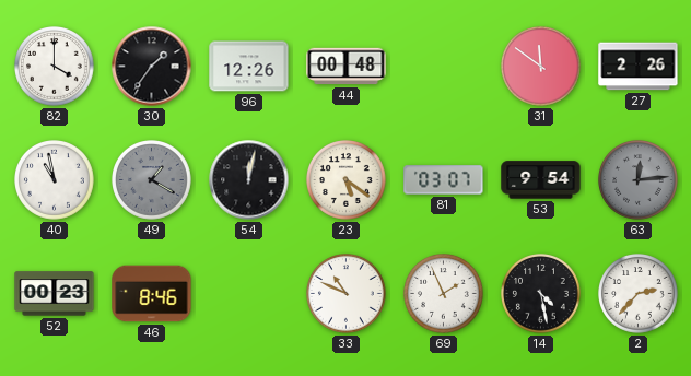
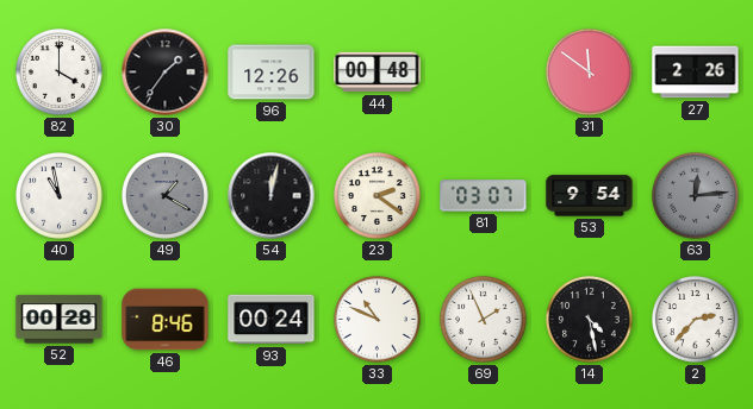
23: 5:21 -> 2:21
52: 00:23 -> 00:28
93: none -> 00:24
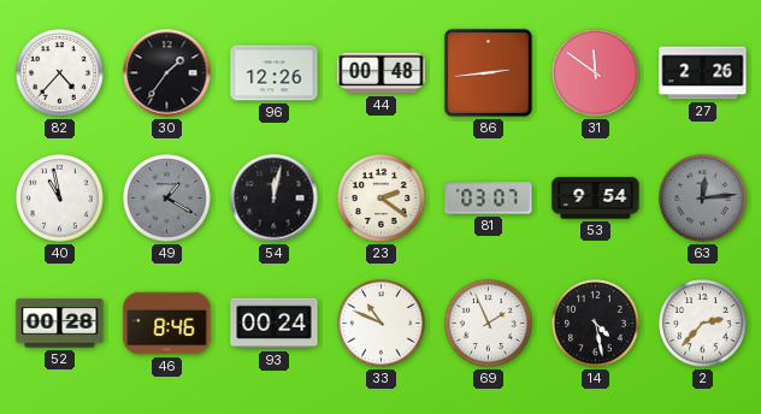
82: 4:00 -> 4:37
86: none -> 2:44
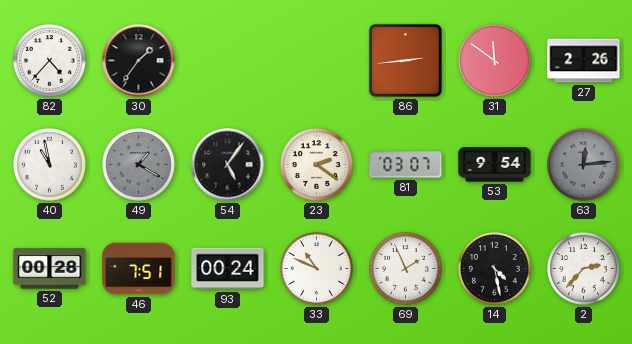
96: 12:26 -> none
44: 00:48 -> none
54: 12:02 -> 5:06
46: 8:46 -> 7:51
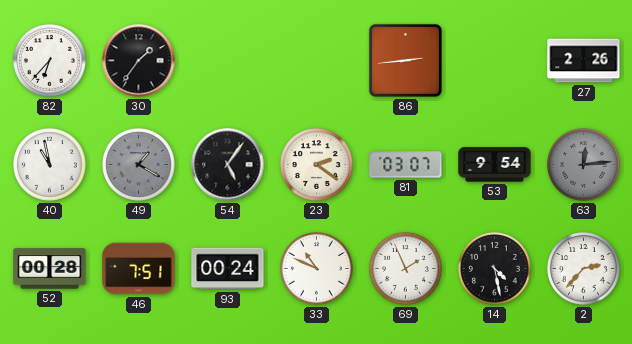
82: 4:37 -> 6:37
31: 11:51 -> none
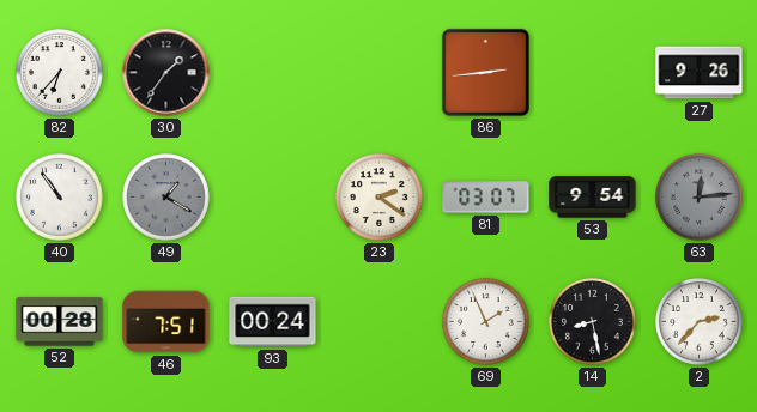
27: 2:26 -> 9:26
40: 10:58 -> 10:54
54: 5:06 -> none
33: 10:49 -> none
14: 4:28 -> 8:28
